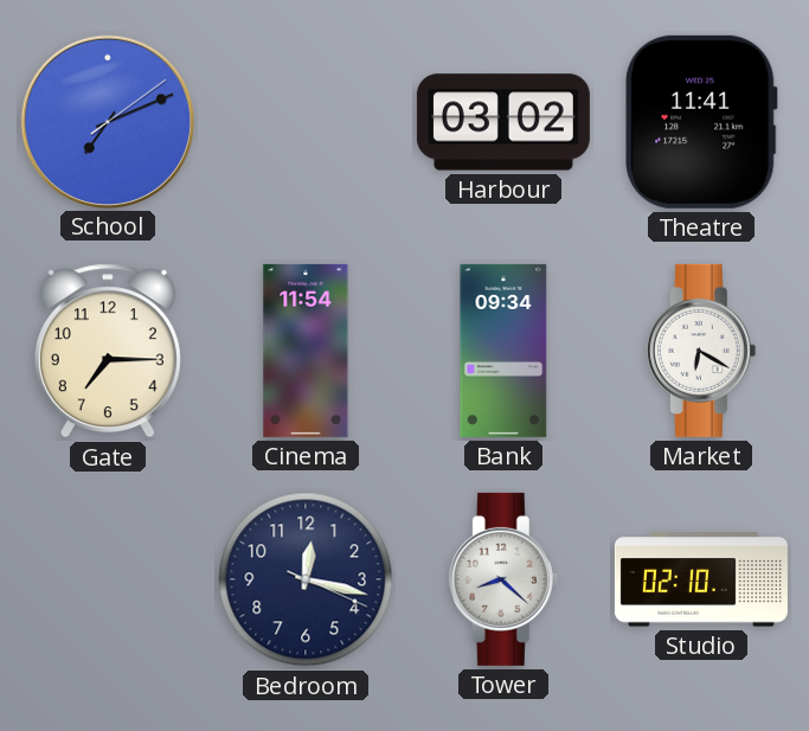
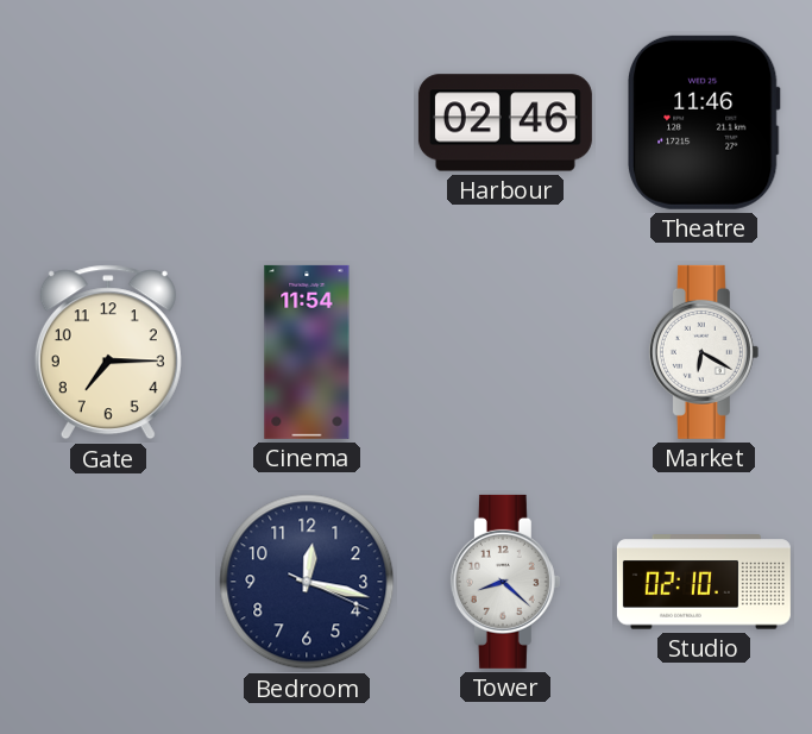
School: 7:11 -> none
Harbour: 03:02 -> 02:46
Theatre: 11:41 -> 11:46
Bank: 09:34 -> none
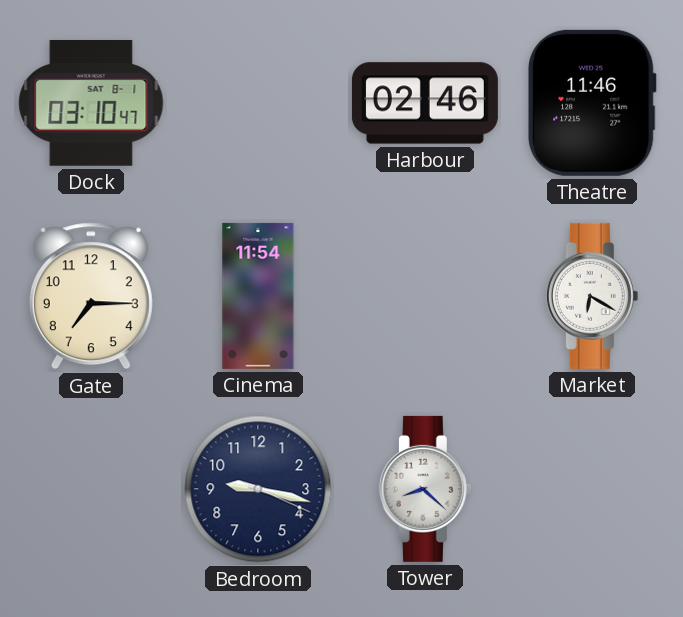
Dock: none -> 03:10
Bedroom: 12:17 -> 9:17
Studio: 02:10 -> none
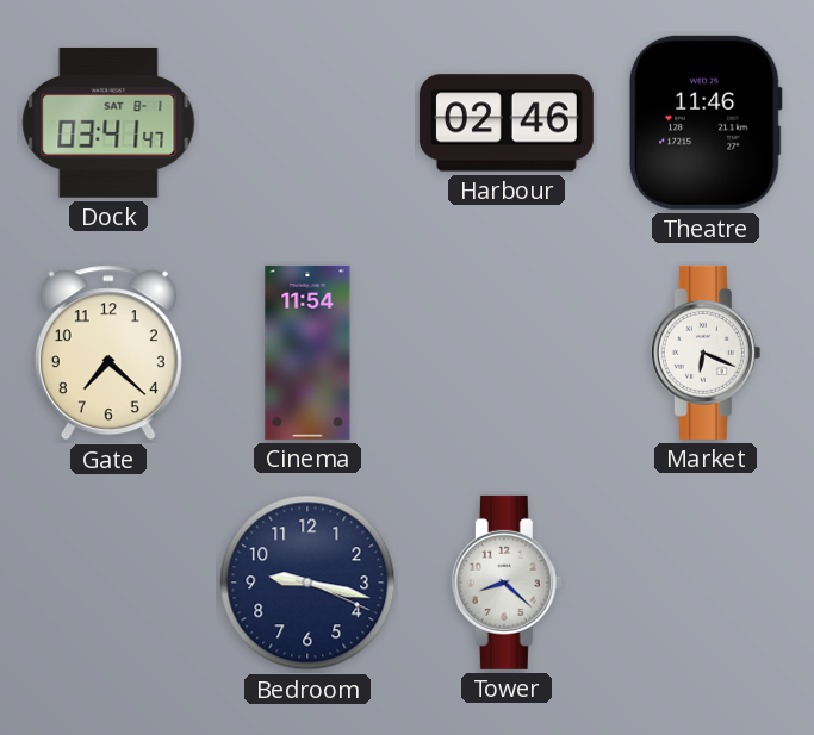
Dock: 03:10 -> 03:41
Gate: 7:15 -> 7:22
Market: 6:20 -> 6:19
